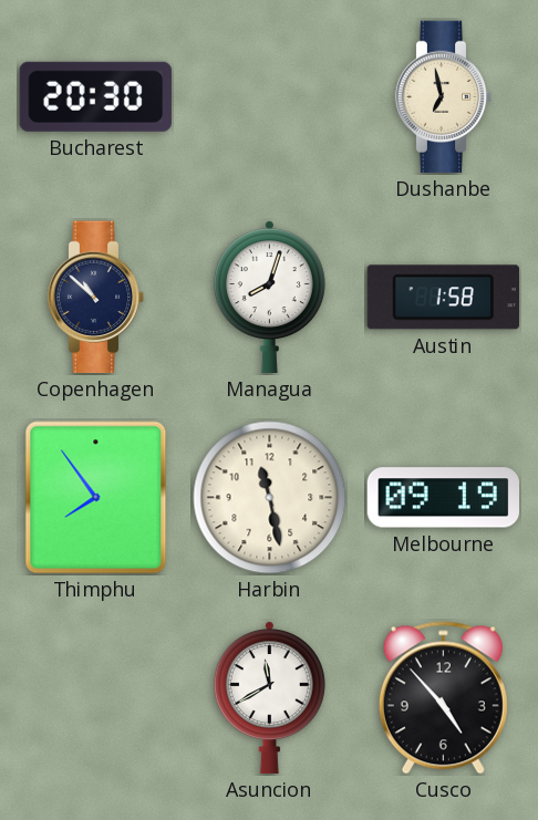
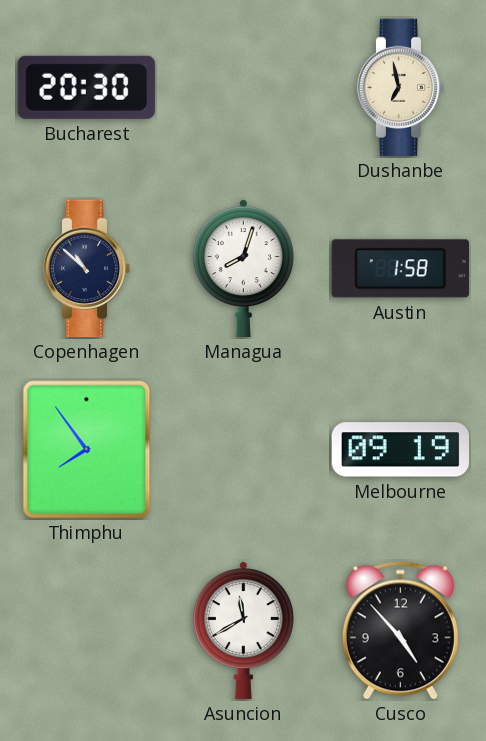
Harbin: 11:28 -> none
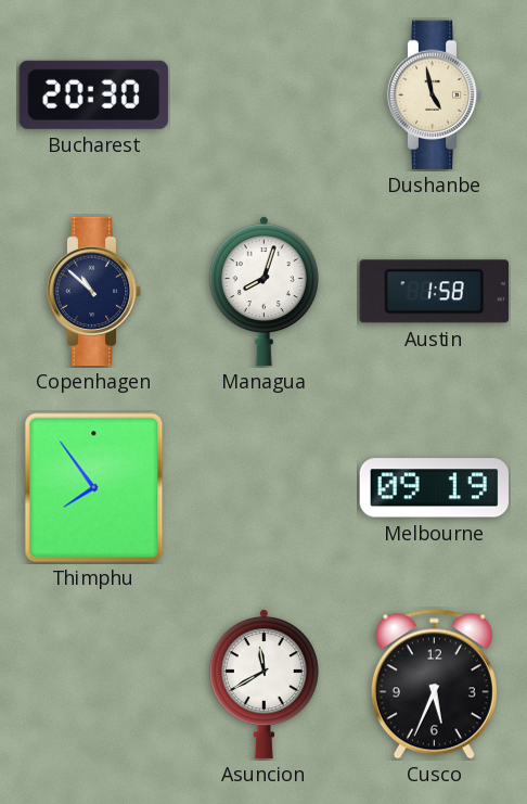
Dushanbe: 6:58 -> 4:58
Cusco: 4:53 -> 5:34
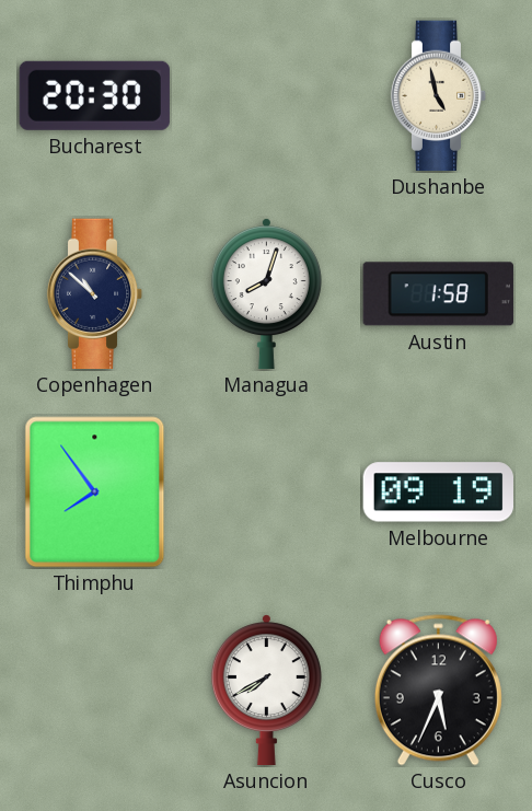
Asuncion: 11:40 -> 7:40
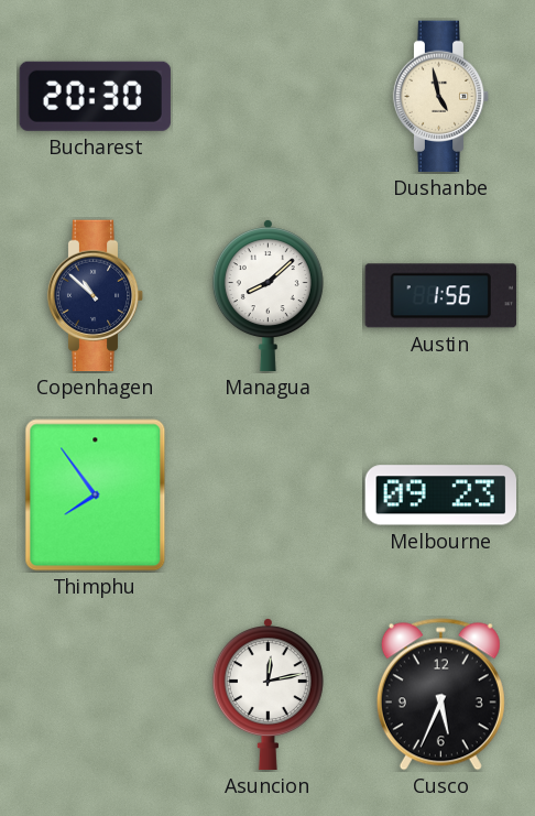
Managua: 8:03 -> 8:08
Austin: 1:58 -> 1:56
Melbourne: 09:19 -> 09:23
Asuncion: 7:40 -> 12:13
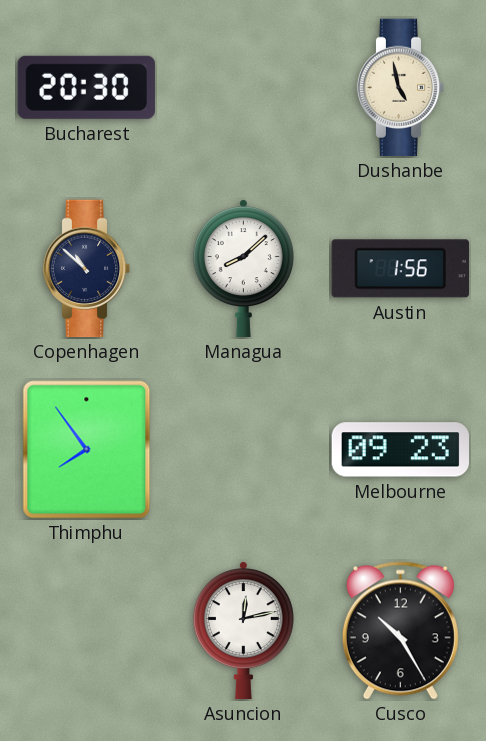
Cusco: 5:34 -> 10:25
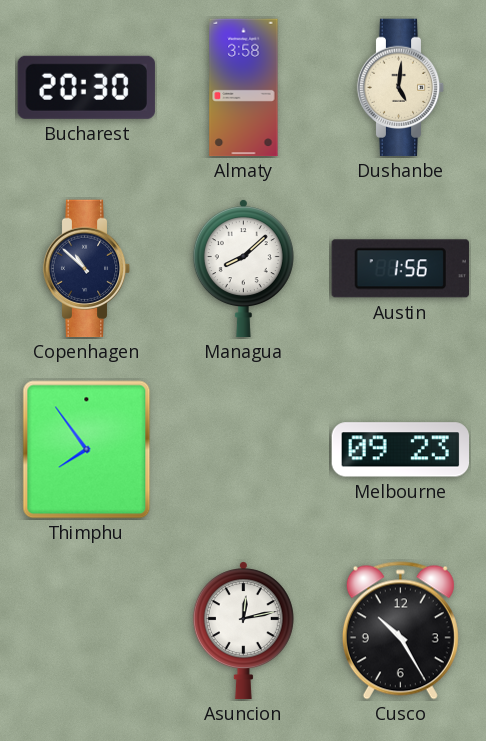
Almaty: none -> 3:58
Dushanbe: 4:58 -> 5:01
